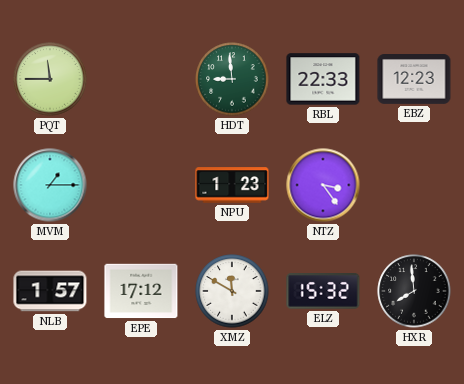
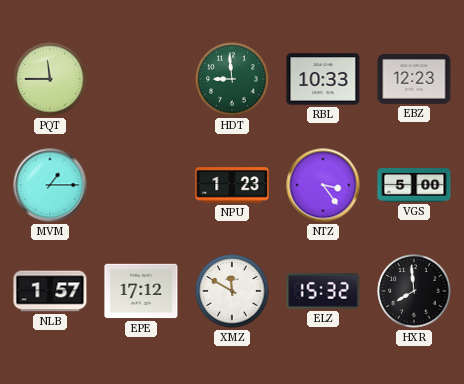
RBL: 22:33 -> 10:33
VGS: none -> 5:00
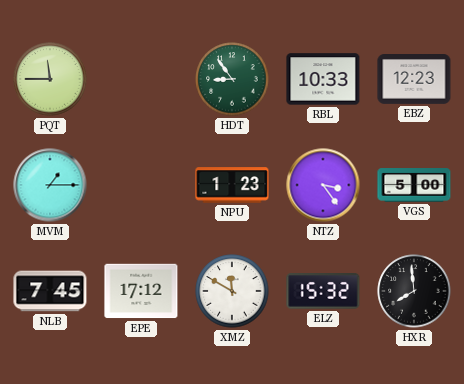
HDT: 8:59 -> 8:54
NLB: 1:57 -> 7:45
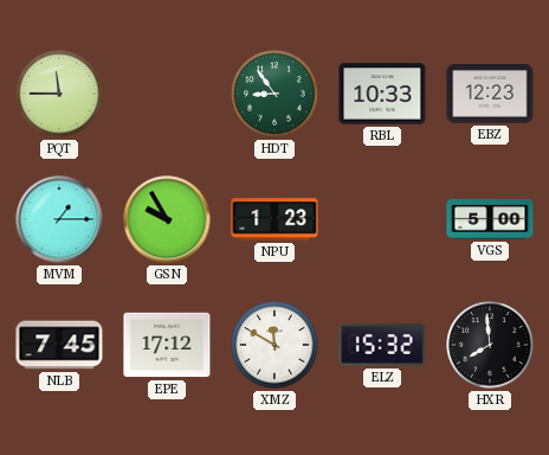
GSN: none -> 9:55
NTZ: 3:24 -> none
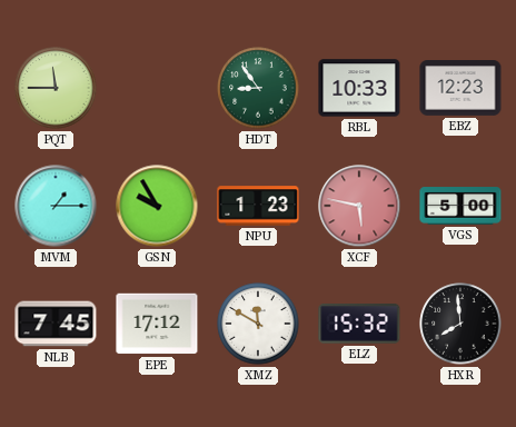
XCF: none -> 5:47
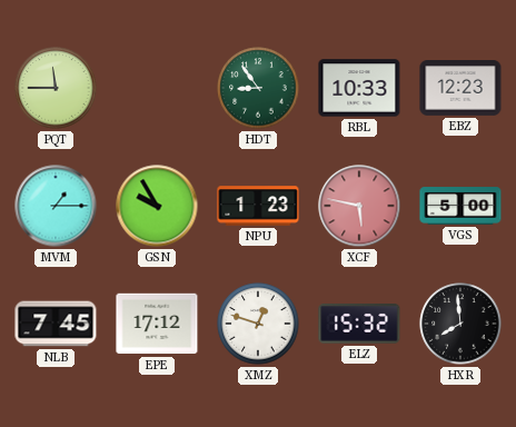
XMZ: 11:50 -> 12:48
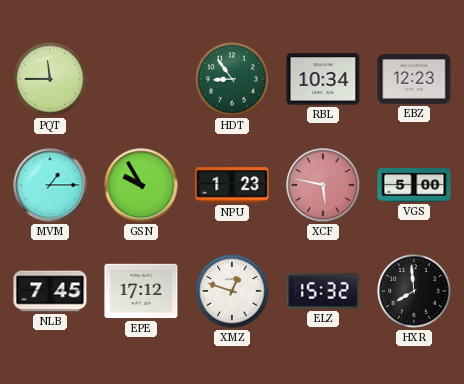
RBL: 10:33 -> 10:34
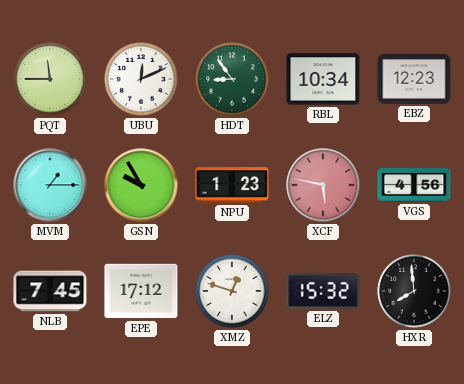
UBU: none -> 12:11
VGS: 5:00 -> 4:56
